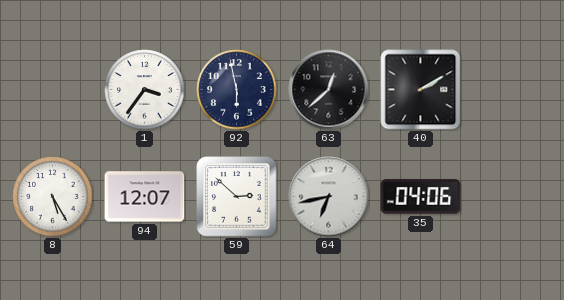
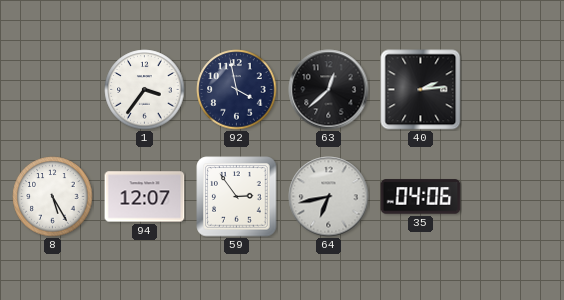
92: 5:58 -> 3:58
40: 2:10 -> 2:14
59: 2:52 -> 2:54
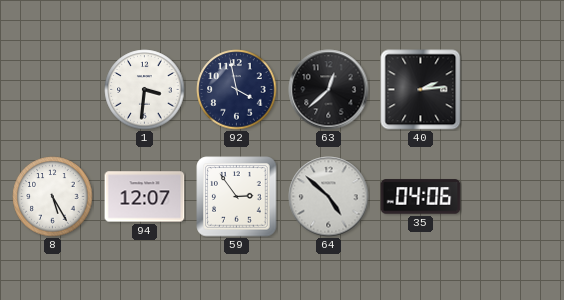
1: 3:36 -> 3:31
64: 6:43 -> 4:52
